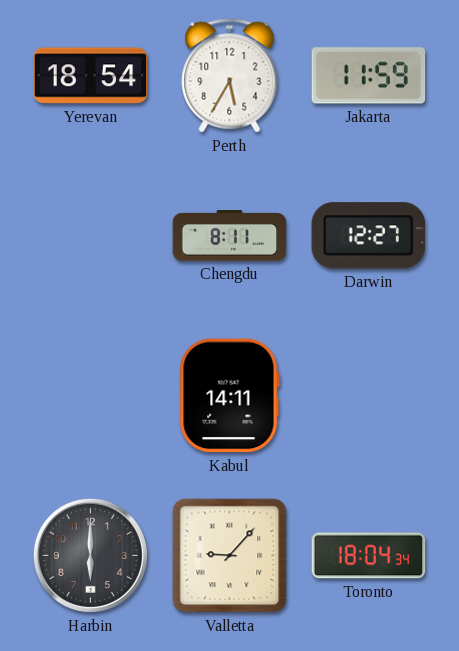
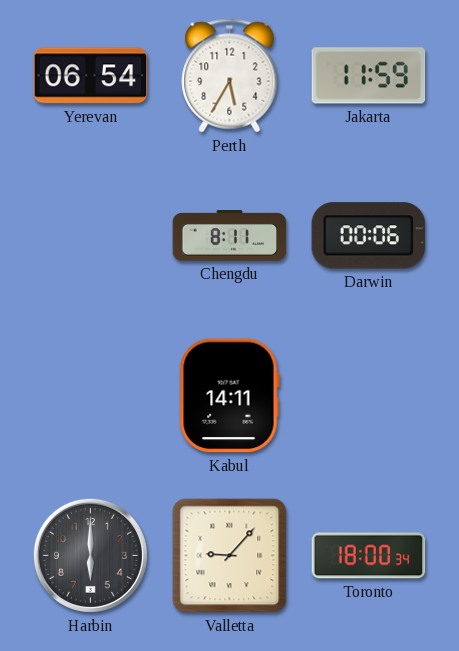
Yerevan: 18:54 -> 06:54
Darwin: 12:27 -> 00:06
Toronto: 18:04 -> 18:00
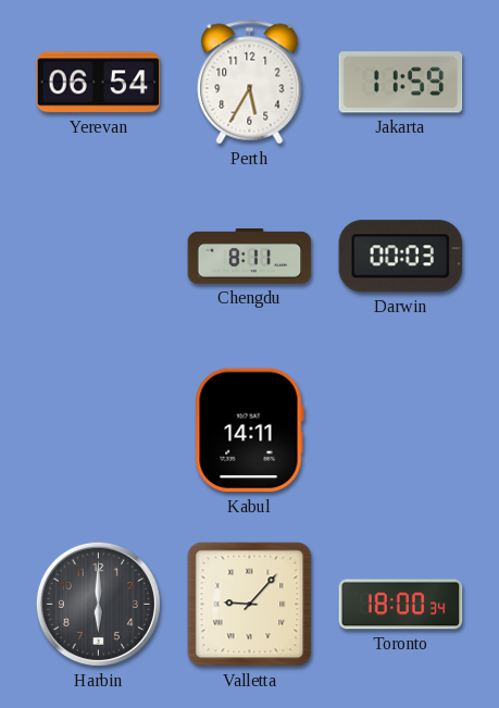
Darwin: 00:06 -> 00:03
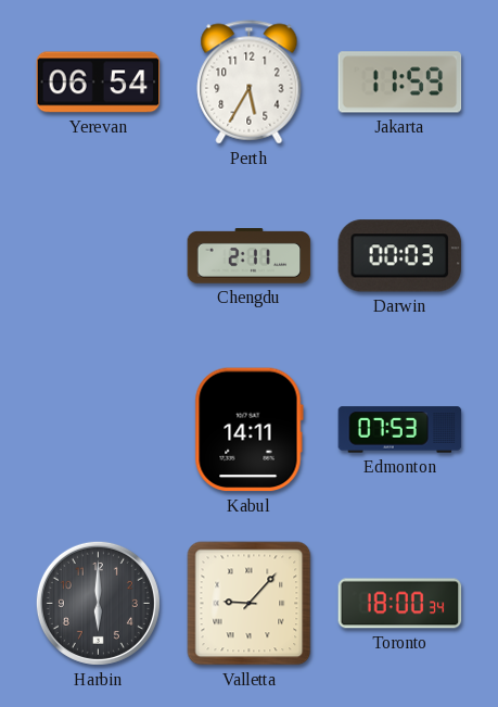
Chengdu: 8:11 -> 2:11
Edmonton: none -> 07:53
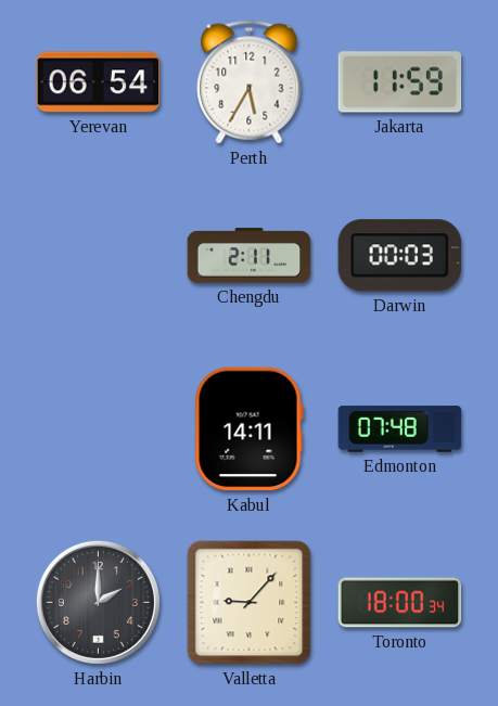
Edmonton: 07:53 -> 07:48
Harbin: 6:00 -> 2:00
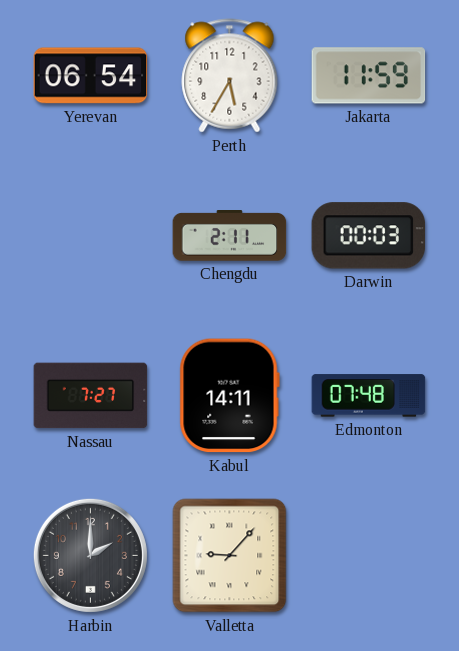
Nassau: none -> 7:27
Toronto: 18:00 -> none
